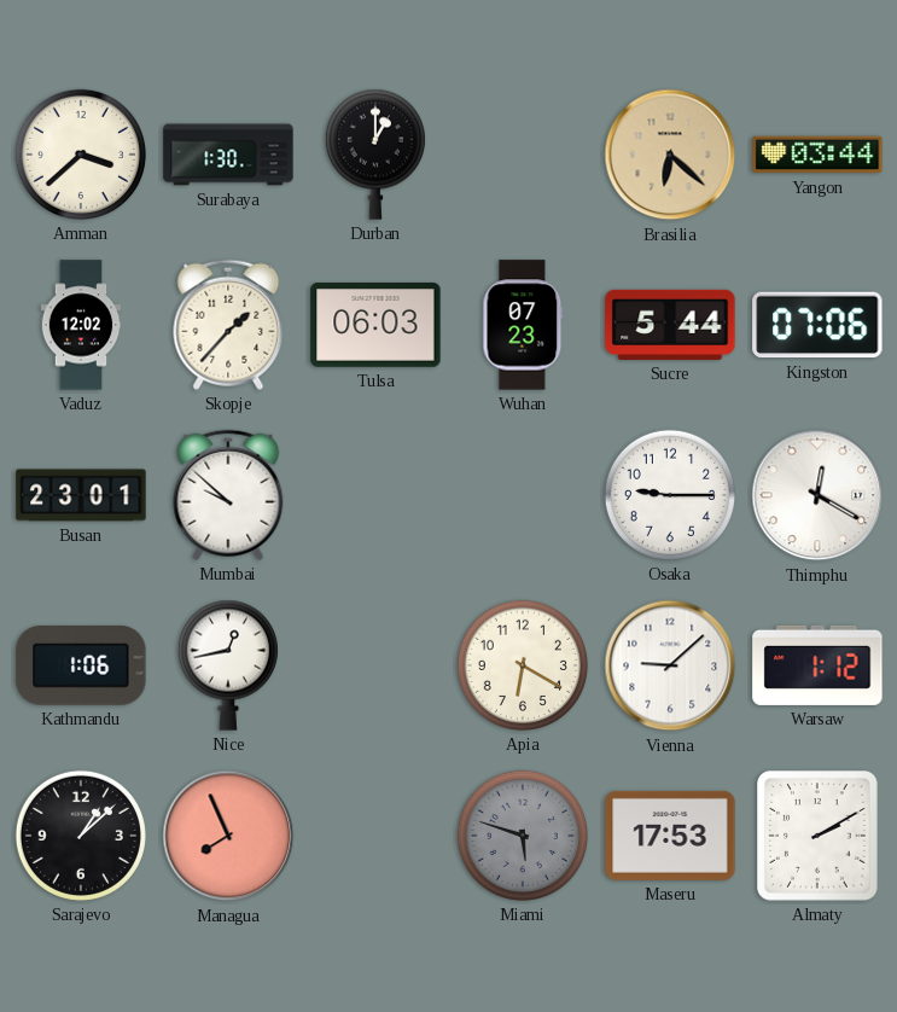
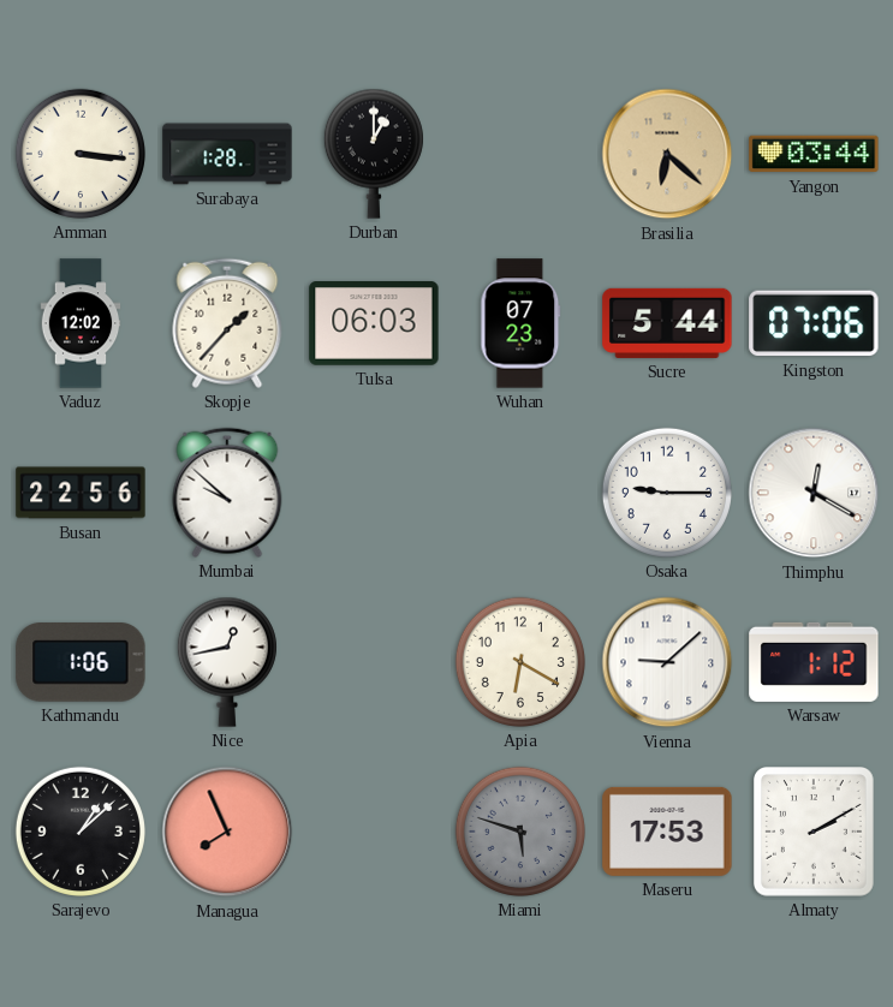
Amman: 3:38 -> 3:16
Surabaya: 1:30 -> 1:28
Busan: 23:01 -> 22:56
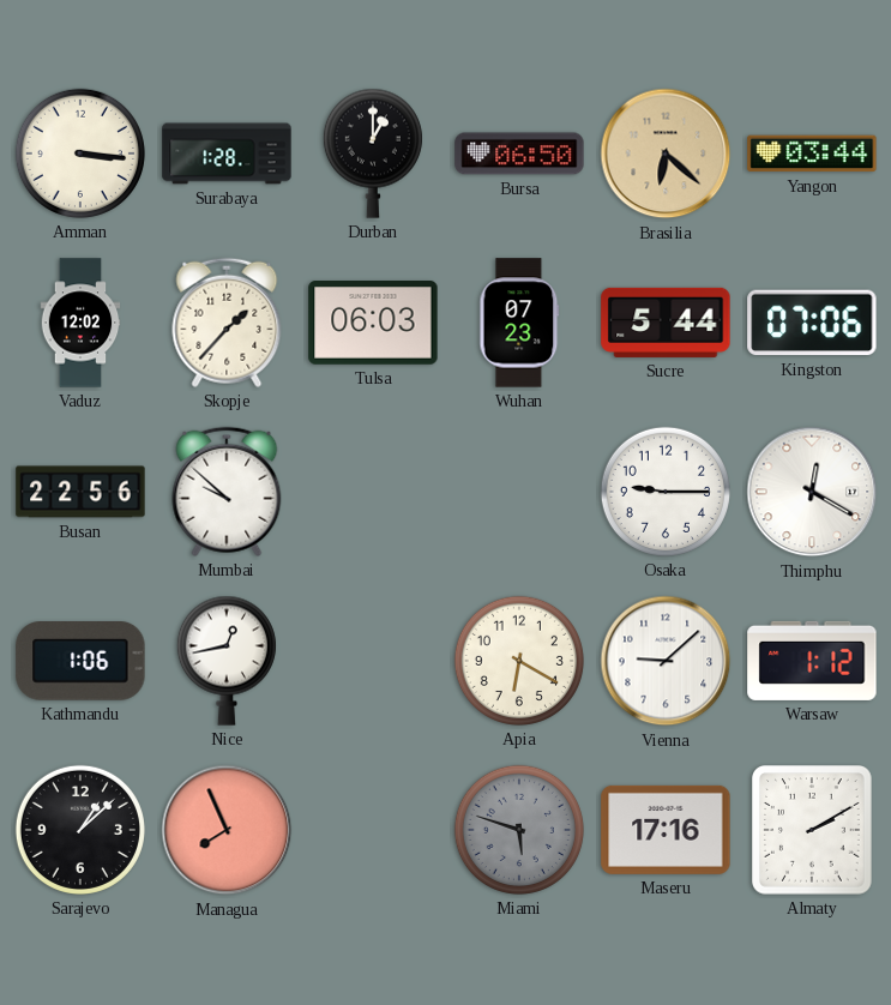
Bursa: none -> 06:50
Maseru: 17:53 -> 17:16
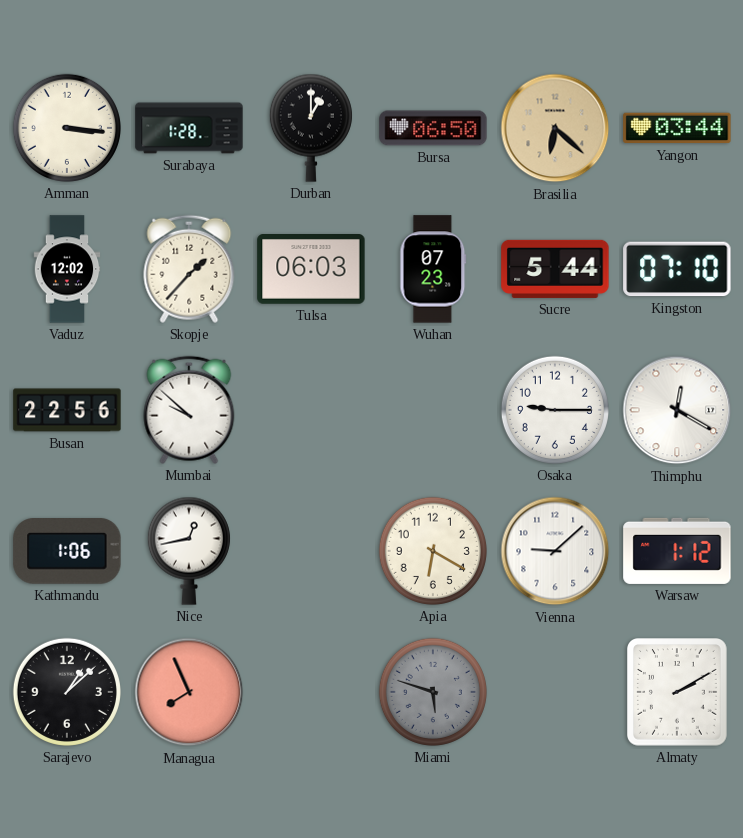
Kingston: 07:06 -> 07:10
Maseru: 17:16 -> none
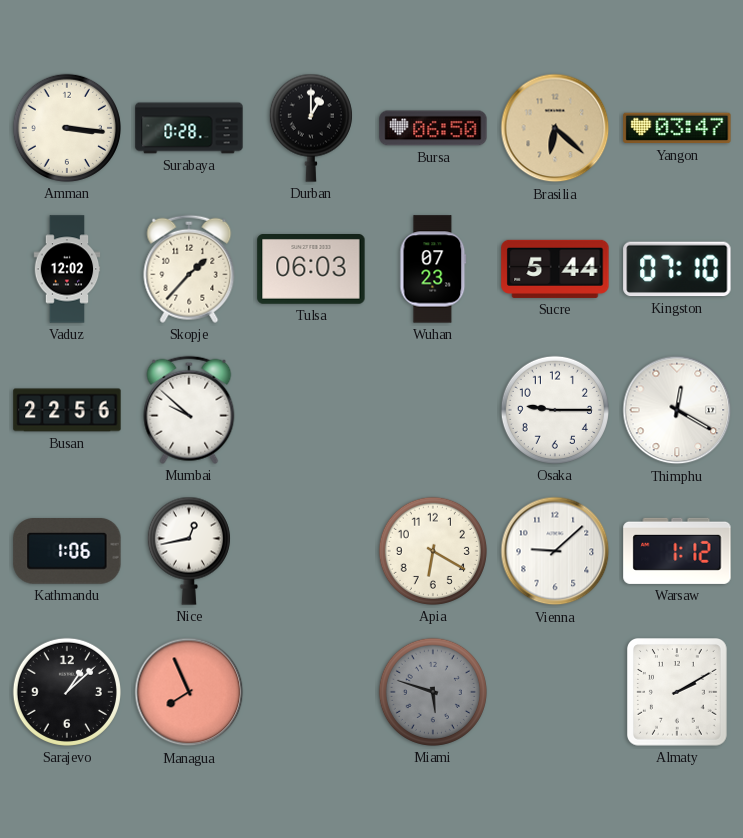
Surabaya: 1:28 -> 0:28
Yangon: 03:44 -> 03:47
